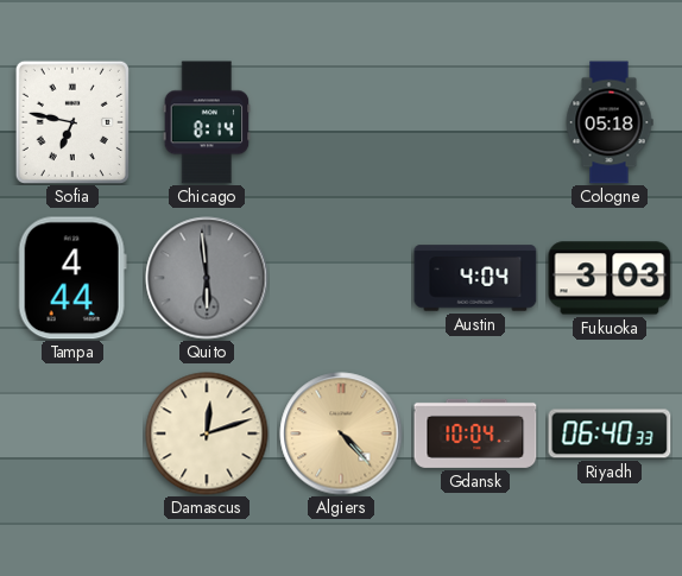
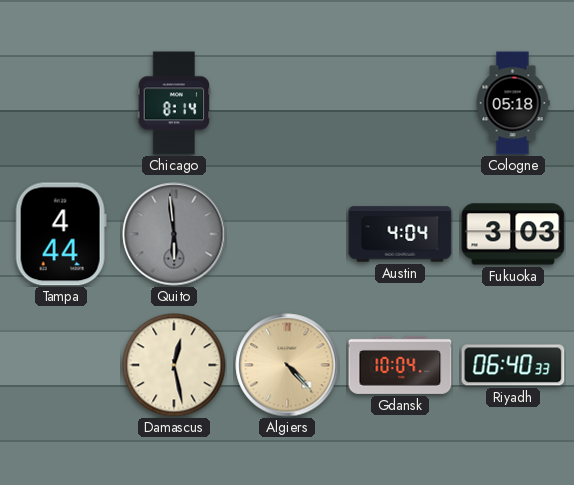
Sofia: 6:47 -> none
Damascus: 12:12 -> 12:28
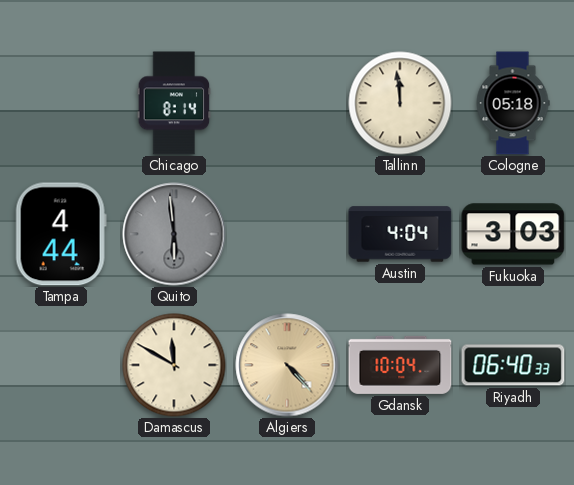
Tallinn: none -> 11:59
Damascus: 12:28 -> 11:50
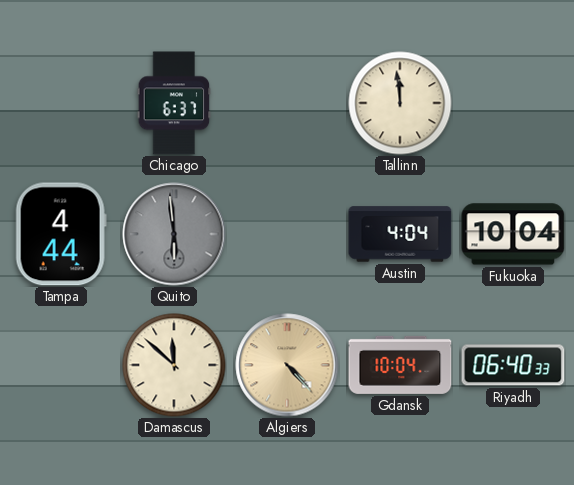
Chicago: 8:14 -> 6:37
Cologne: 05:18 -> none
Fukuoka: 3:03 -> 10:04
Damascus: 11:50 -> 11:52
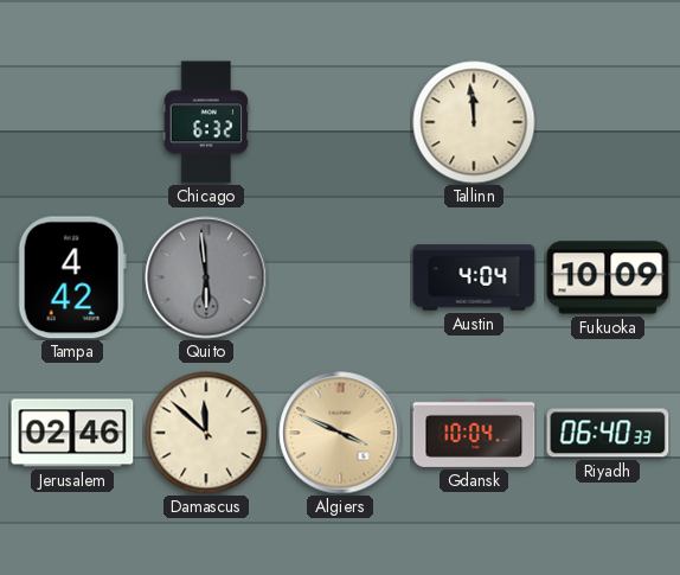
Chicago: 6:37 -> 6:32
Tampa: 4:44 -> 4:42
Fukuoka: 10:04 -> 10:09
Jerusalem: none -> 02:46
Algiers: 4:23 -> 3:49
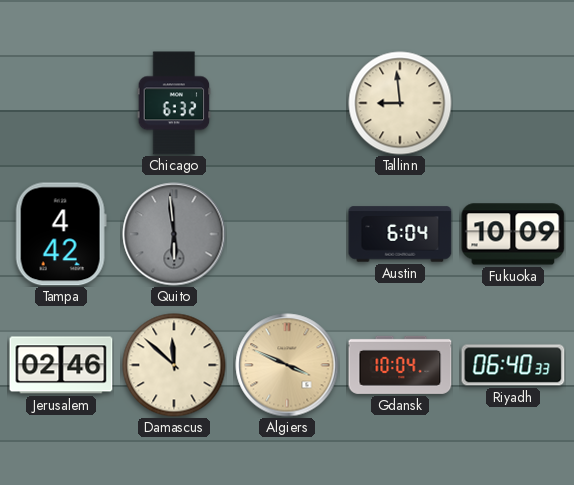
Tallinn: 11:59 -> 8:59
Austin: 4:04 -> 6:04
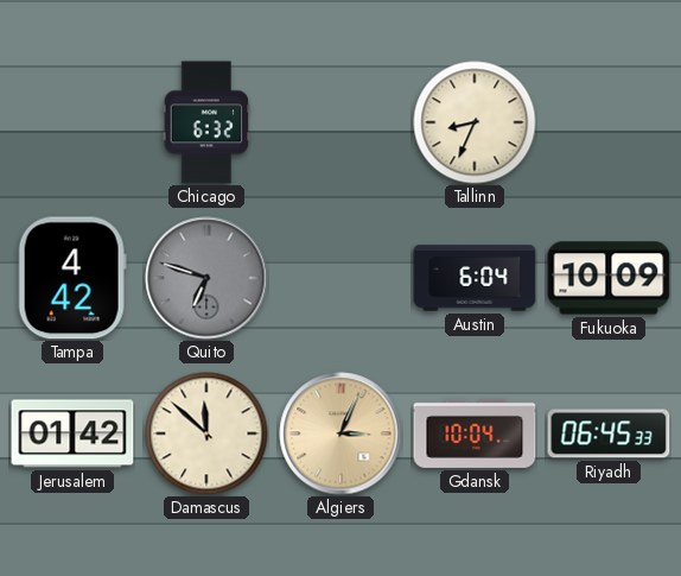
Tallinn: 8:59 -> 8:34
Quito: 5:59 -> 6:48
Jerusalem: 02:46 -> 01:42
Algiers: 3:49 -> 3:04
Riyadh: 06:40 -> 06:45
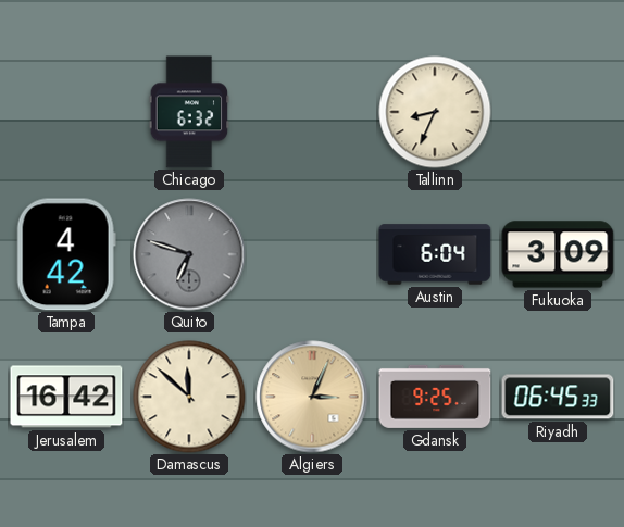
Fukuoka: 10:09 -> 3:09
Jerusalem: 01:42 -> 16:42
Gdansk: 10:04 -> 9:25
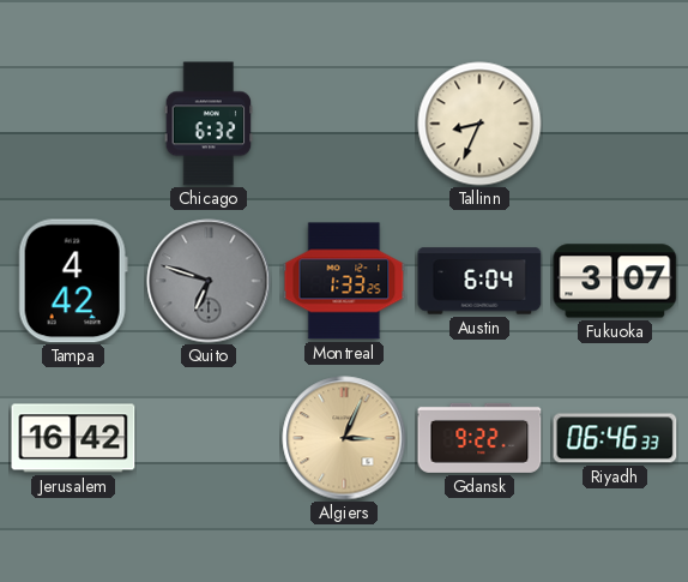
Montreal: none -> 1:33
Fukuoka: 3:09 -> 3:07
Damascus: 11:52 -> none
Gdansk: 9:25 -> 9:22
Riyadh: 06:45 -> 06:46
